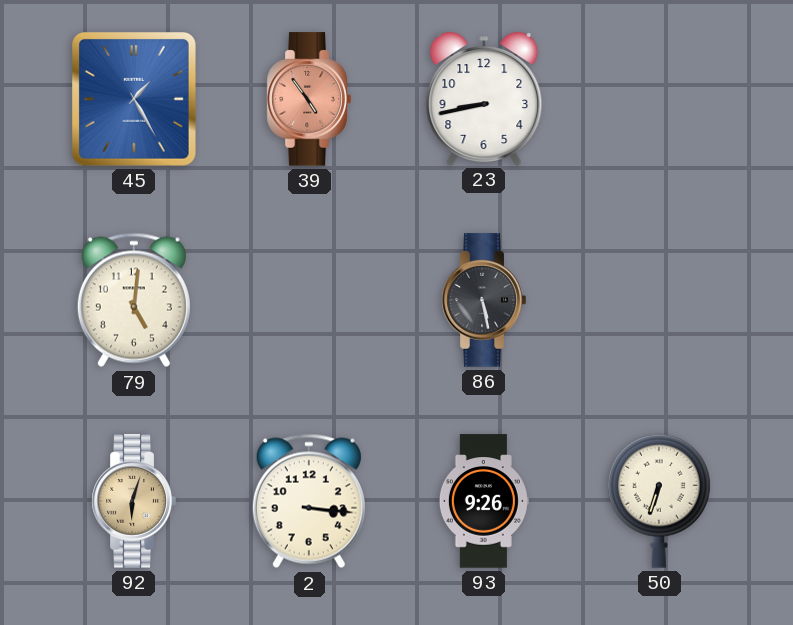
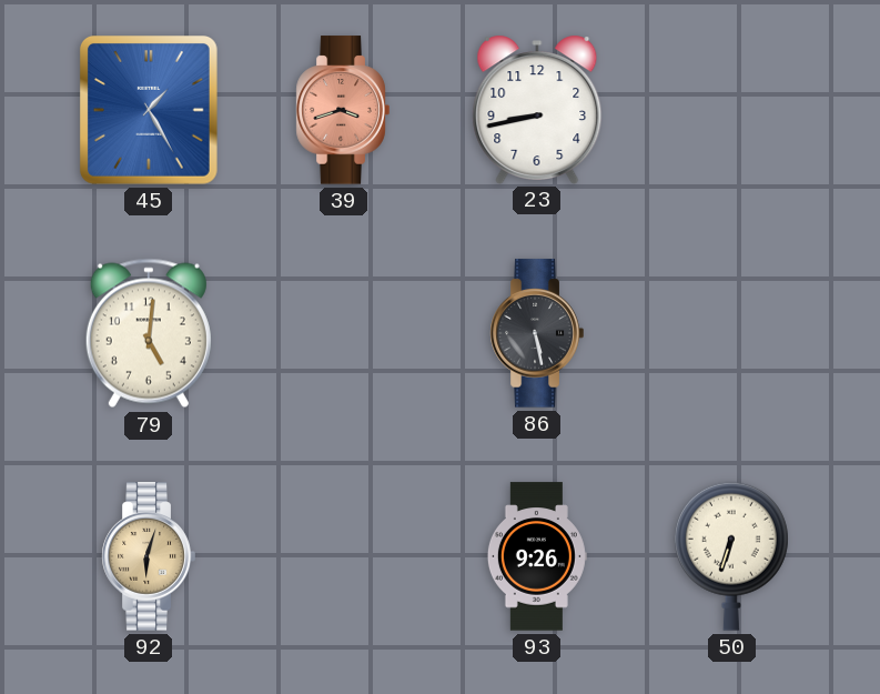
39: 4:54 -> 3:42
2: 3:16 -> none
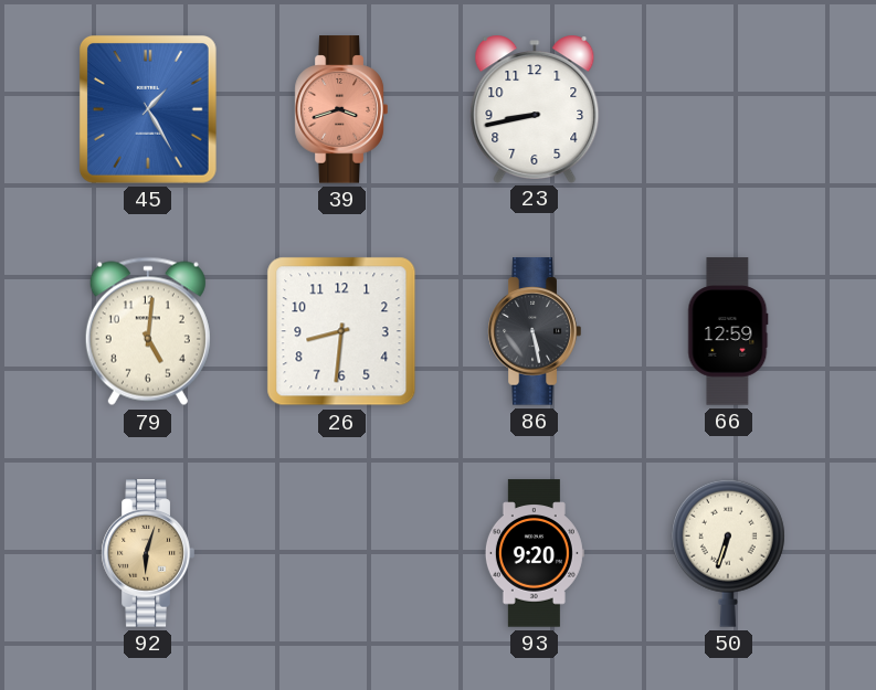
26: none -> 8:31
66: none -> 12:59
93: 9:26 -> 9:20
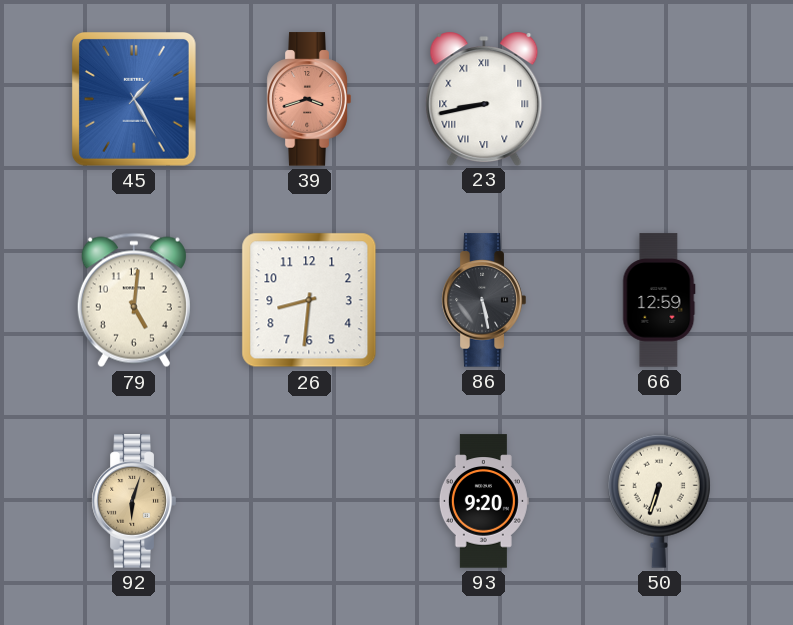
23 numerals: Arabic -> Roman
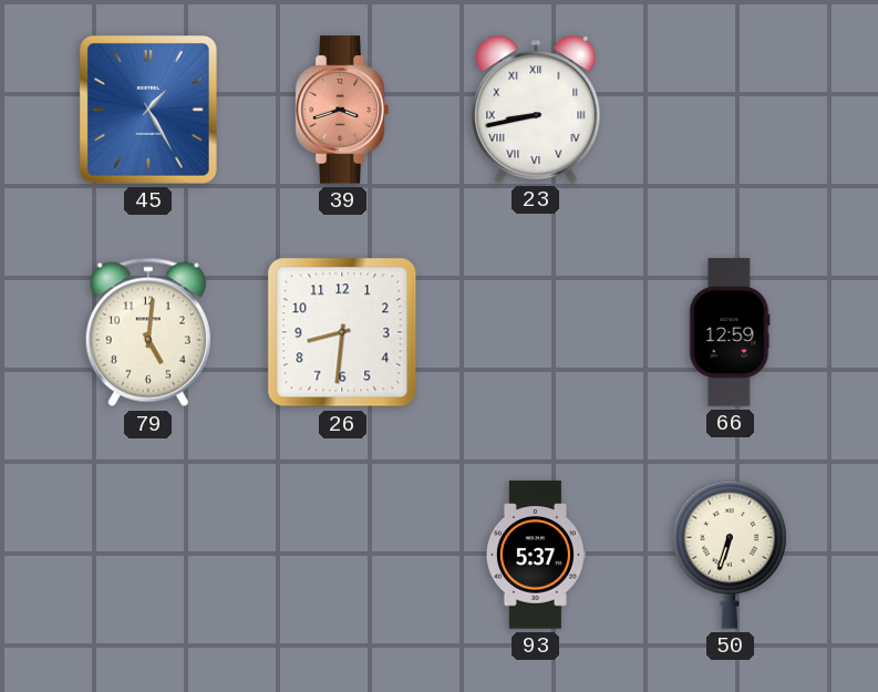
86: 5:28 -> none
92: 6:03 -> none
93: 9:20 -> 5:37
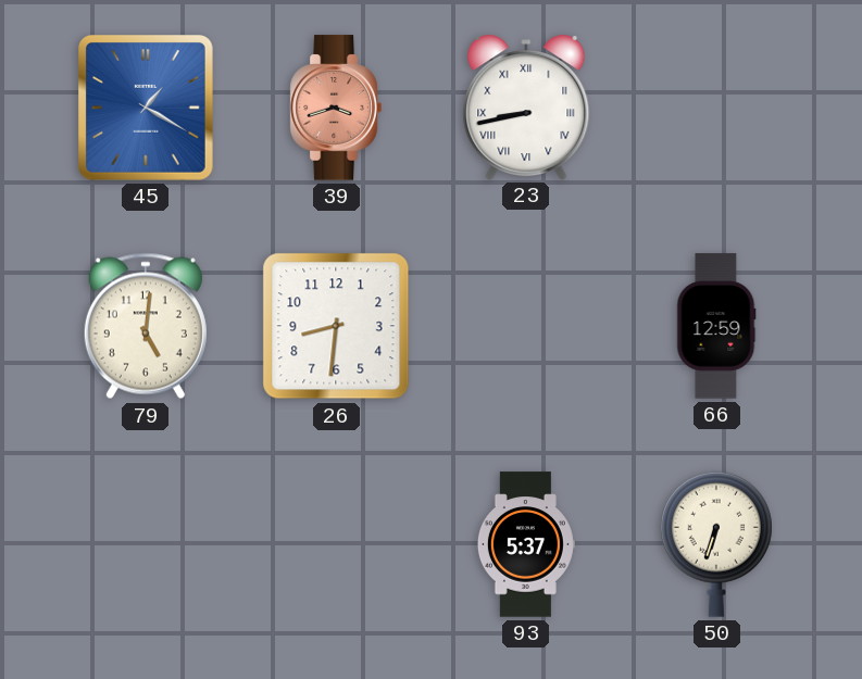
45: 1:25 -> 1:20
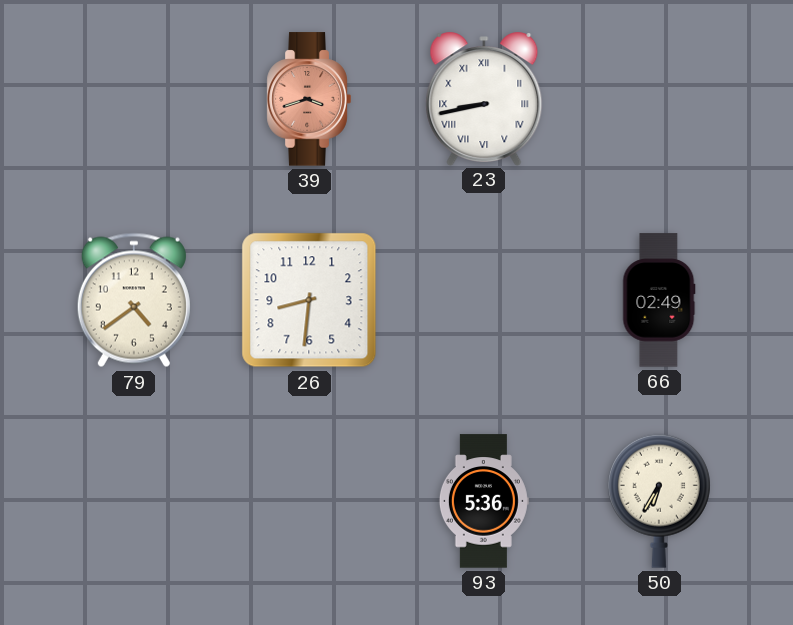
45: 1:20 -> none
79: 5:01 -> 4:39
66: 12:59 -> 02:49
93: 5:37 -> 5:36
50: 6:33 -> 6:35
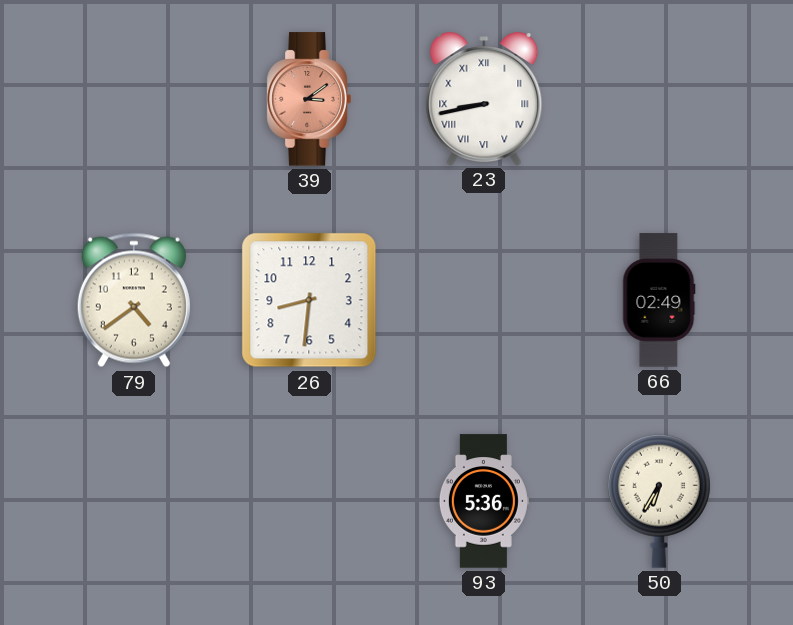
39: 3:42 -> 3:09
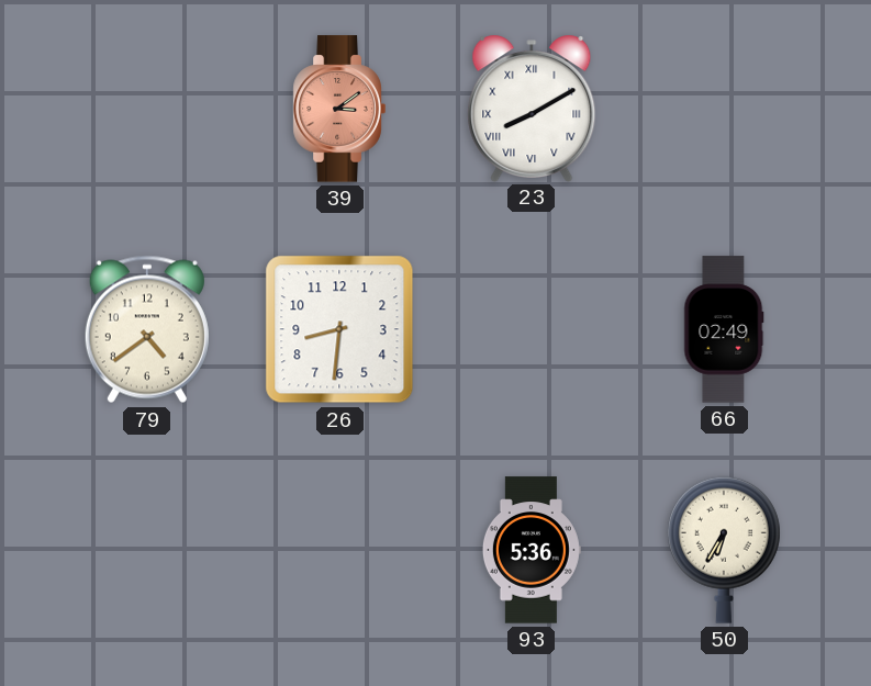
23: 8:43 -> 8:10
